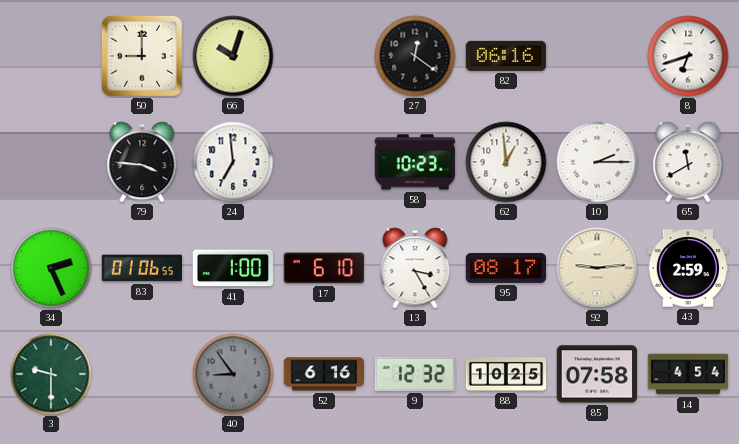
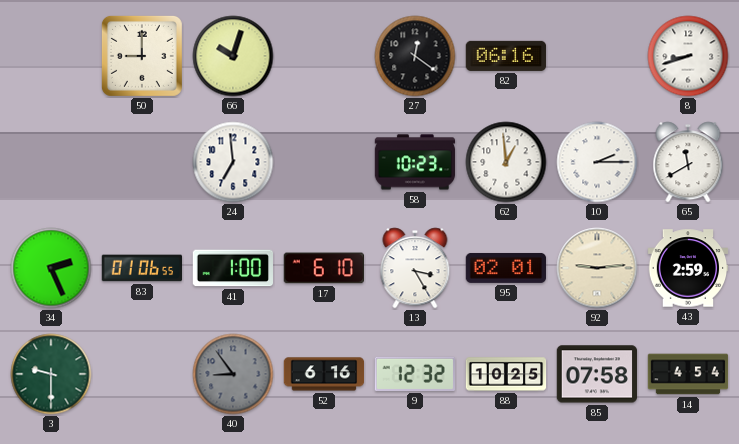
8: 6:42 -> 8:42
79: 3:46 -> none
95: 08:17 -> 02:01
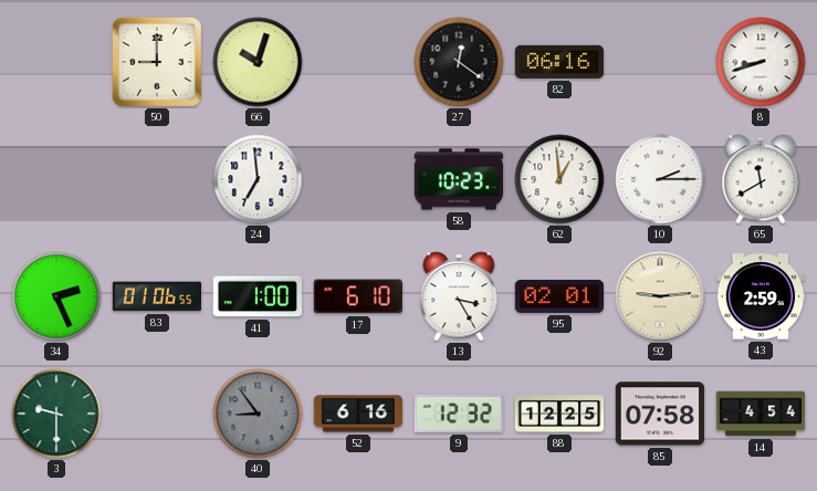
88: 10:25 -> 12:25
